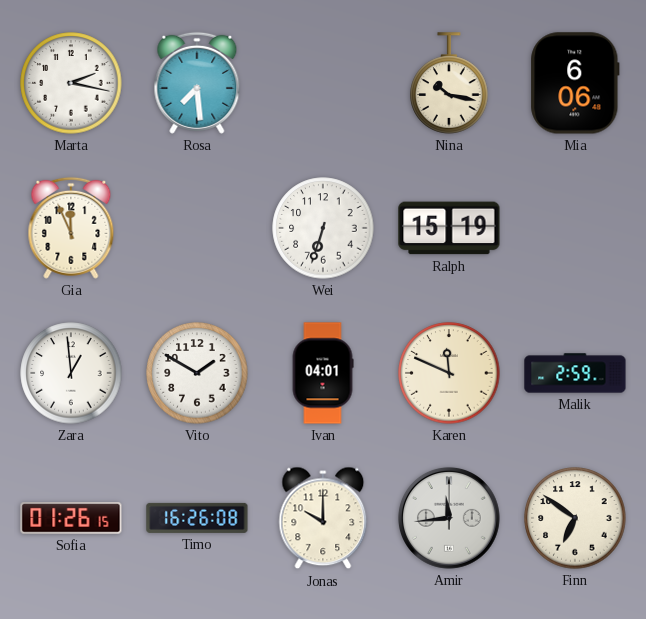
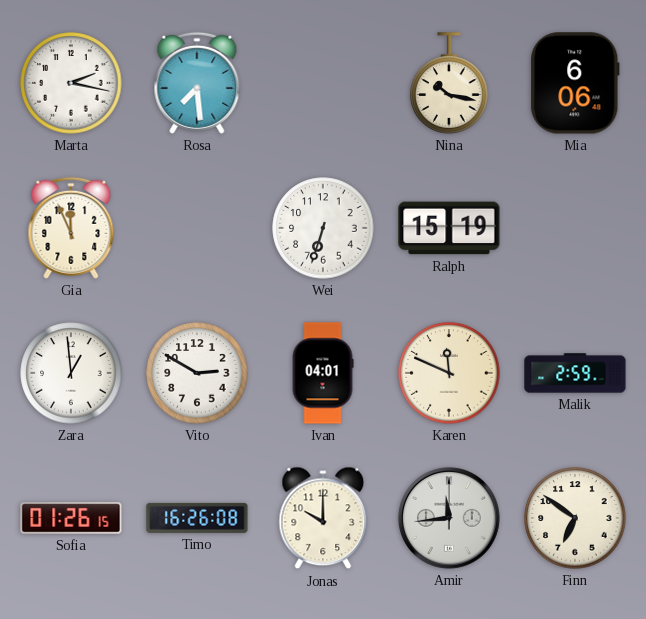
Vito: 1:50 -> 2:50
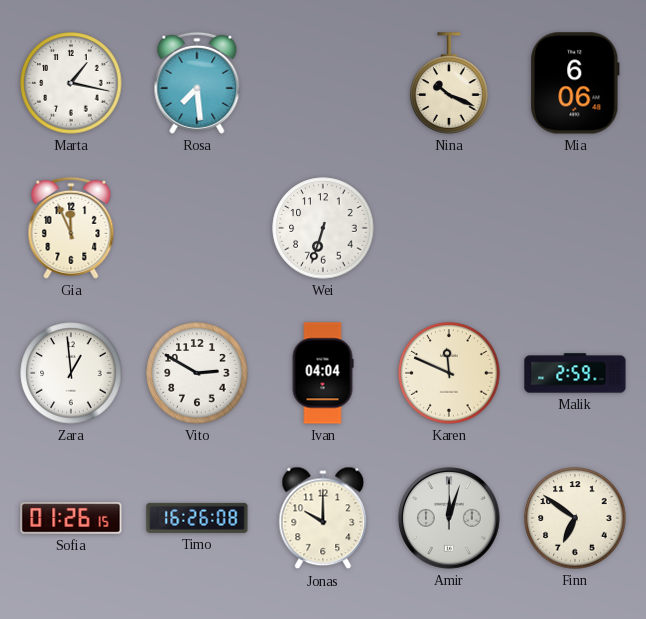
Marta: 2:17 -> 1:17
Nina: 10:17 -> 10:19
Ralph: 15:19 -> none
Ivan: 04:01 -> 04:04
Amir: 11:44 -> 12:03
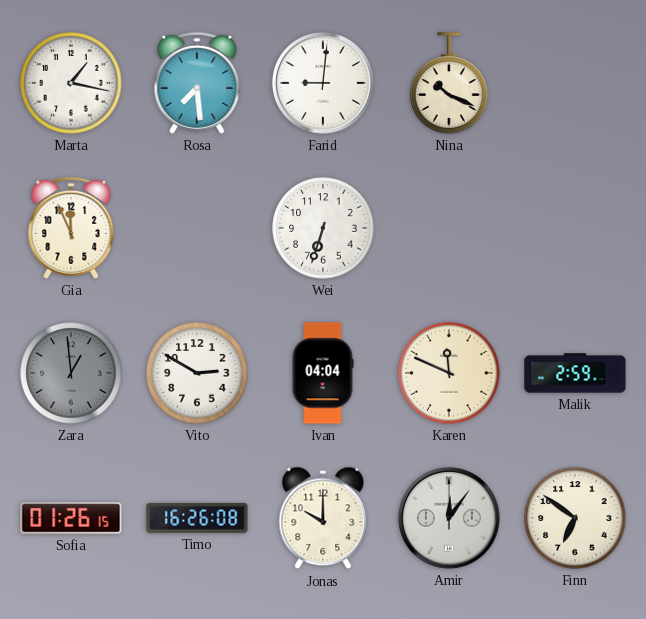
Farid: none -> 9:01
Mia: 6:06 -> none
Zara dial: white -> grey
Amir: 12:03 -> 12:06
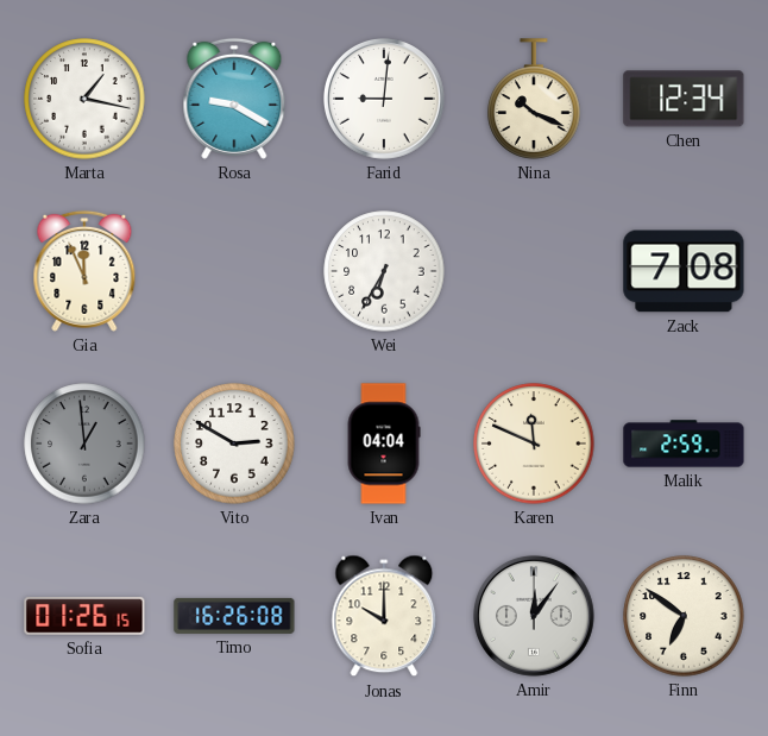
Rosa: 7:29 -> 9:20
Chen: none -> 12:34
Wei: 6:33 -> 6:35
Zack: none -> 7:08
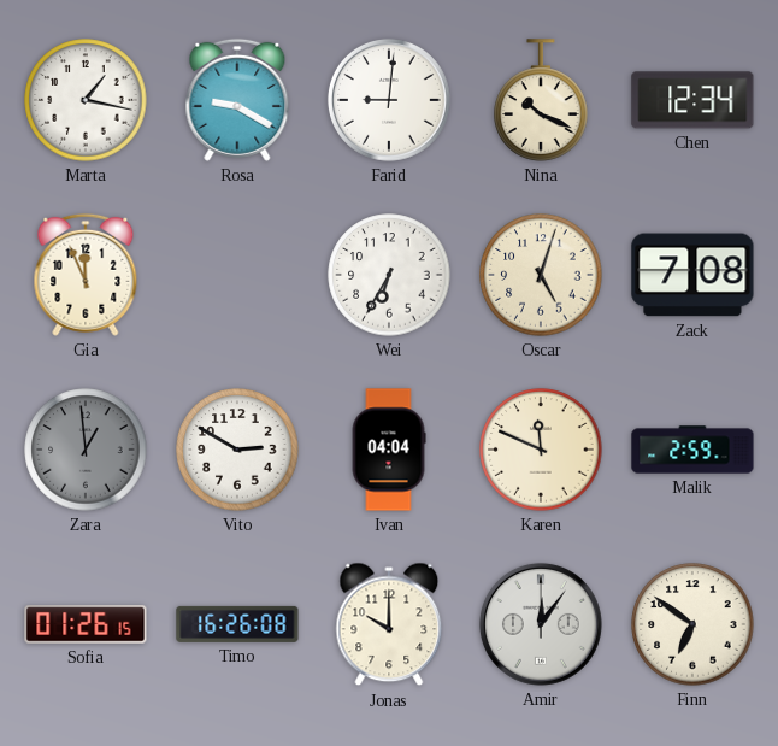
Oscar: none -> 5:03
